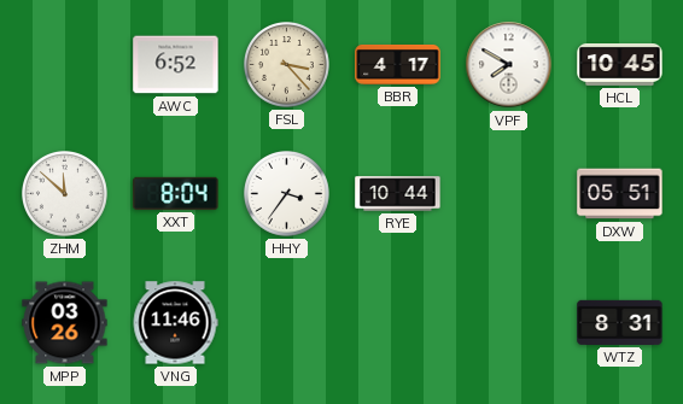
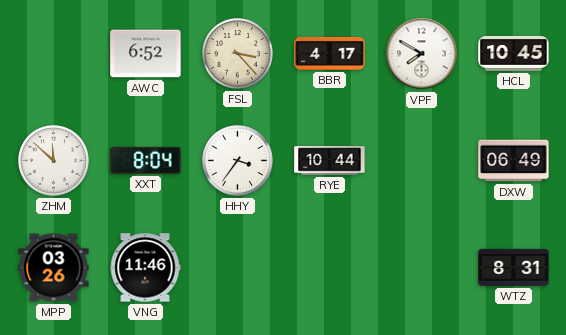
DXW: 05:51 -> 06:49
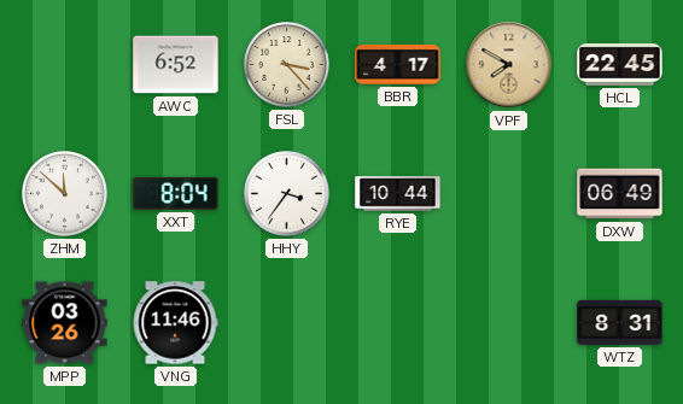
VPF dial: white -> champagne
HCL: 10:45 -> 22:45
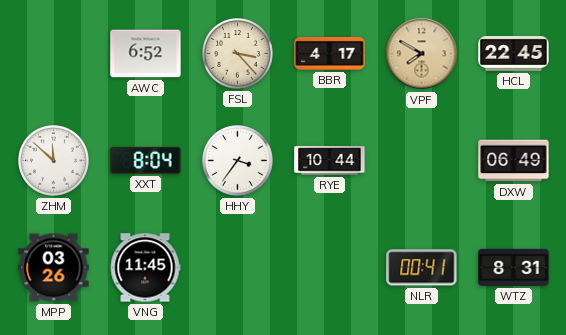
VNG: 11:46 -> 11:45
NLR: none -> 00:41
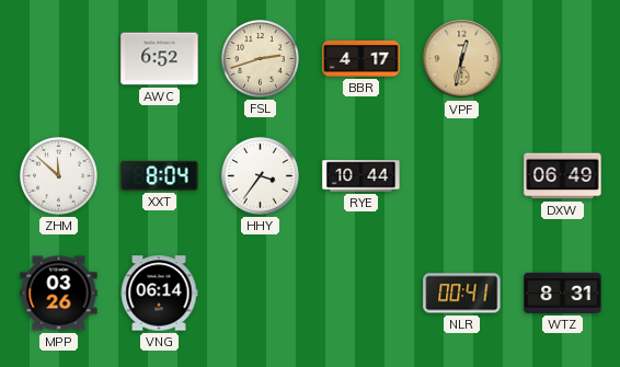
FSL: 3:23 -> 2:42
VPF: 7:50 -> 12:32
HCL: 22:45 -> none
VNG: 11:45 -> 06:14
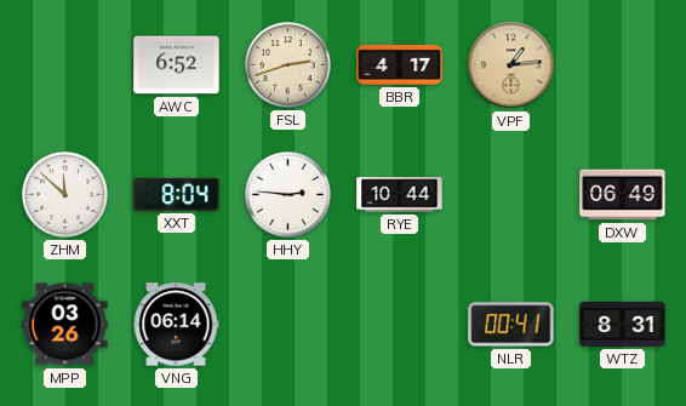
VPF: 12:32 -> 1:14
HHY: 3:36 -> 2:46
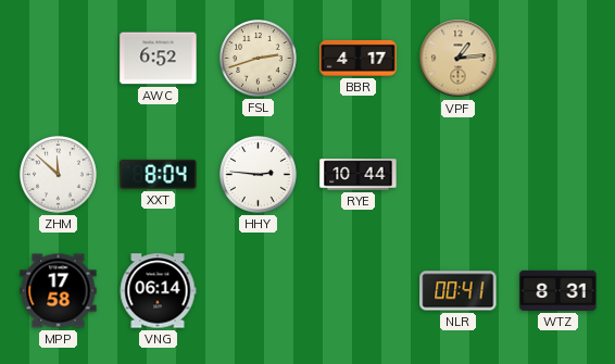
DXW: 06:49 -> none
MPP: 03:26 -> 17:58
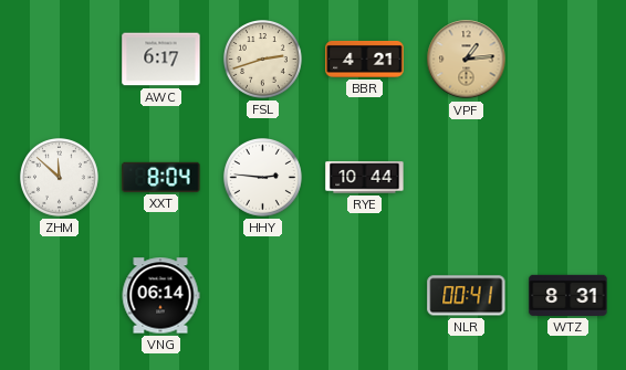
AWC: 6:52 -> 6:17
BBR: 4:17 -> 4:21
MPP: 17:58 -> none
